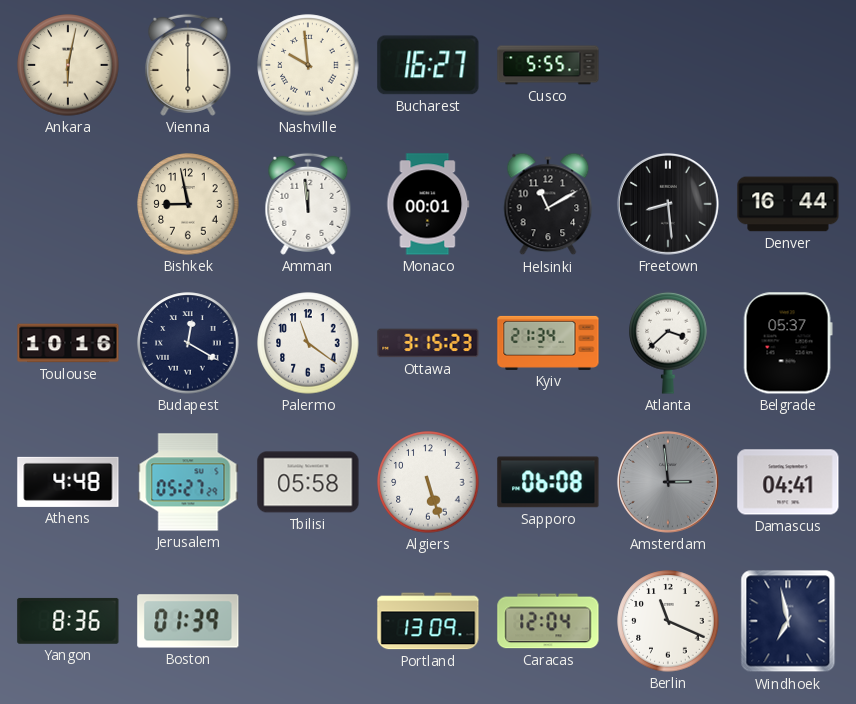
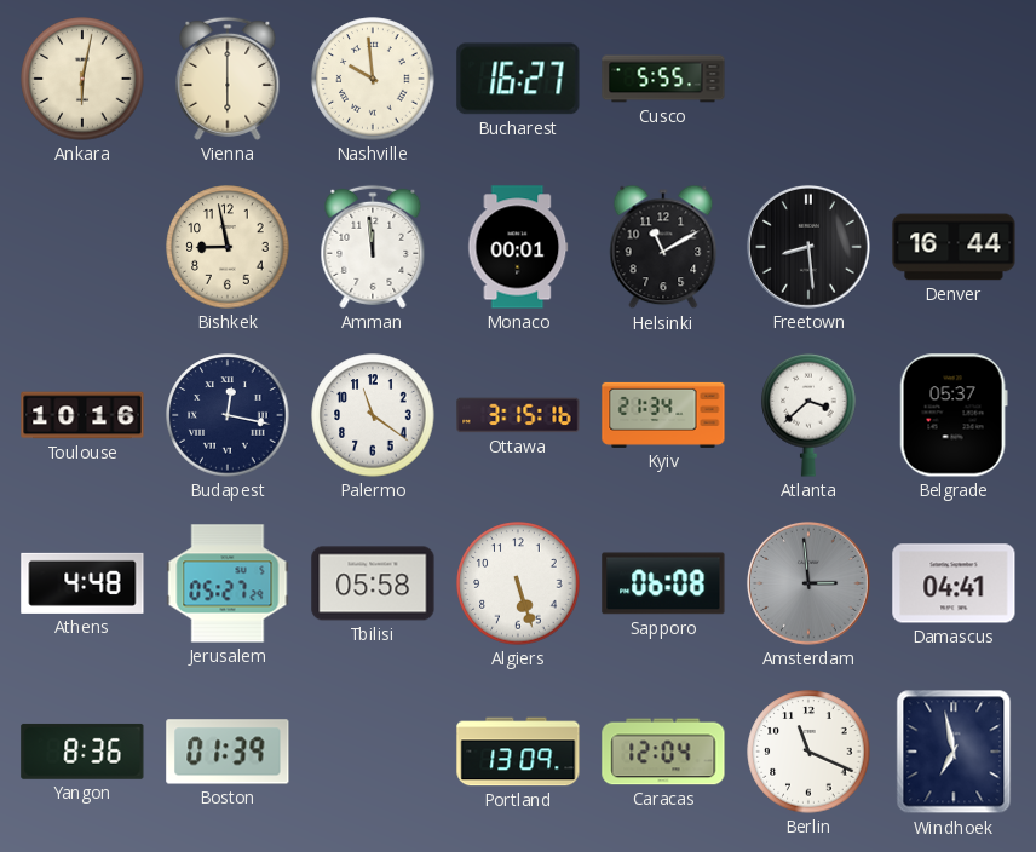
Budapest: 12:20 -> 12:17
Ottawa: 3:15:23 -> 3:15:16
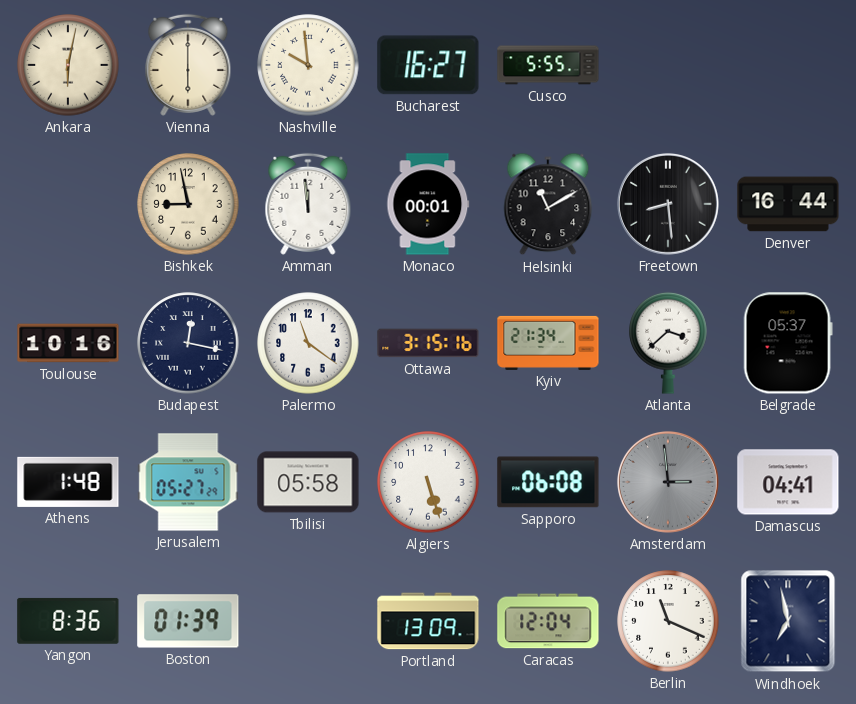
Athens: 4:48 -> 1:48
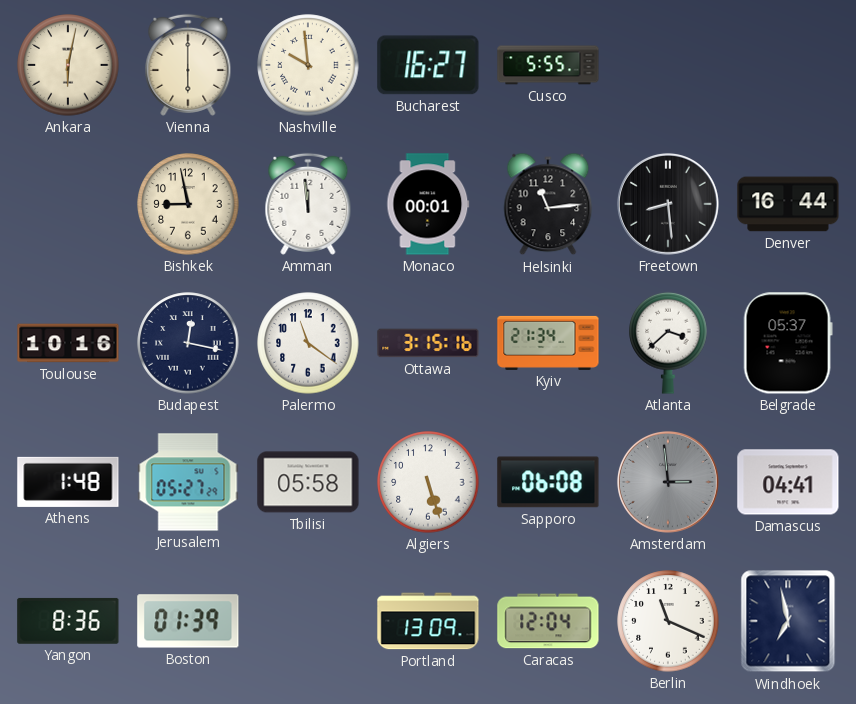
Helsinki: 11:10 -> 11:14
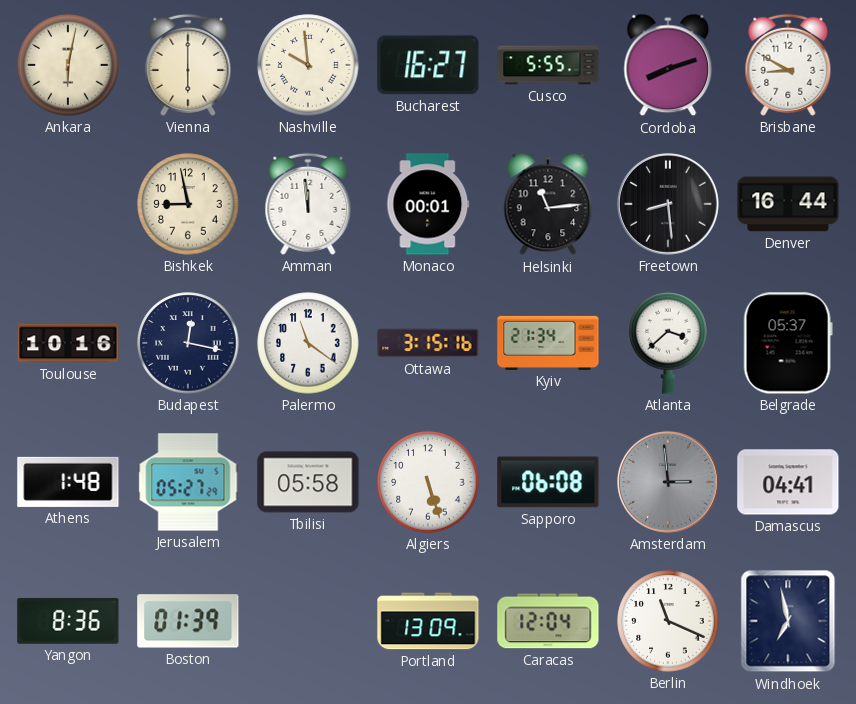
Cordoba: none -> 8:12
Brisbane: none -> 8:50
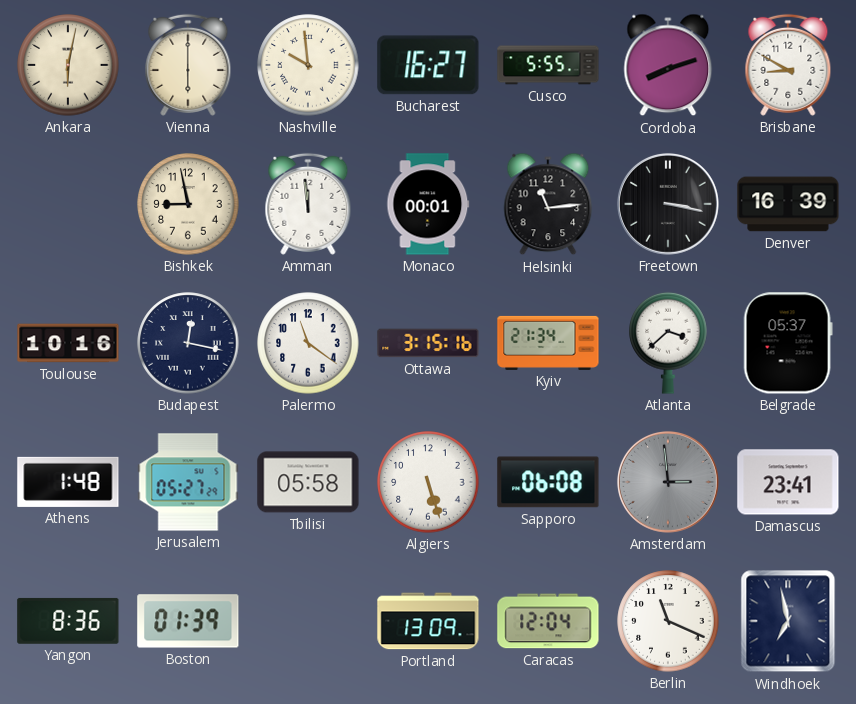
Freetown: 8:29 -> 3:17
Denver: 16:44 -> 16:39
Damascus: 04:41 -> 23:41
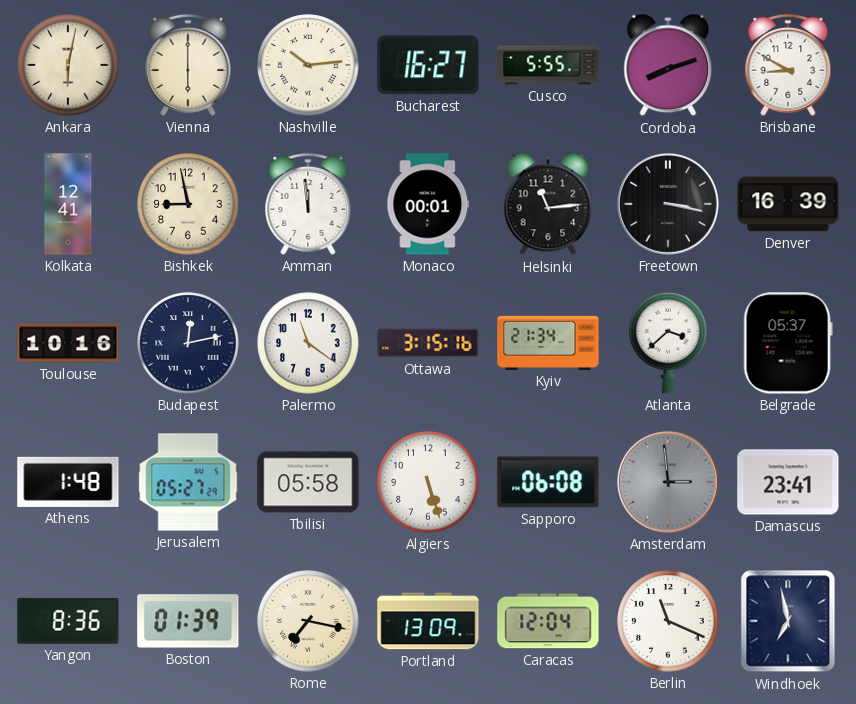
Nashville: 9:59 -> 10:14
Kolkata: none -> 12:41
Budapest: 12:17 -> 12:13
Rome: none -> 7:17
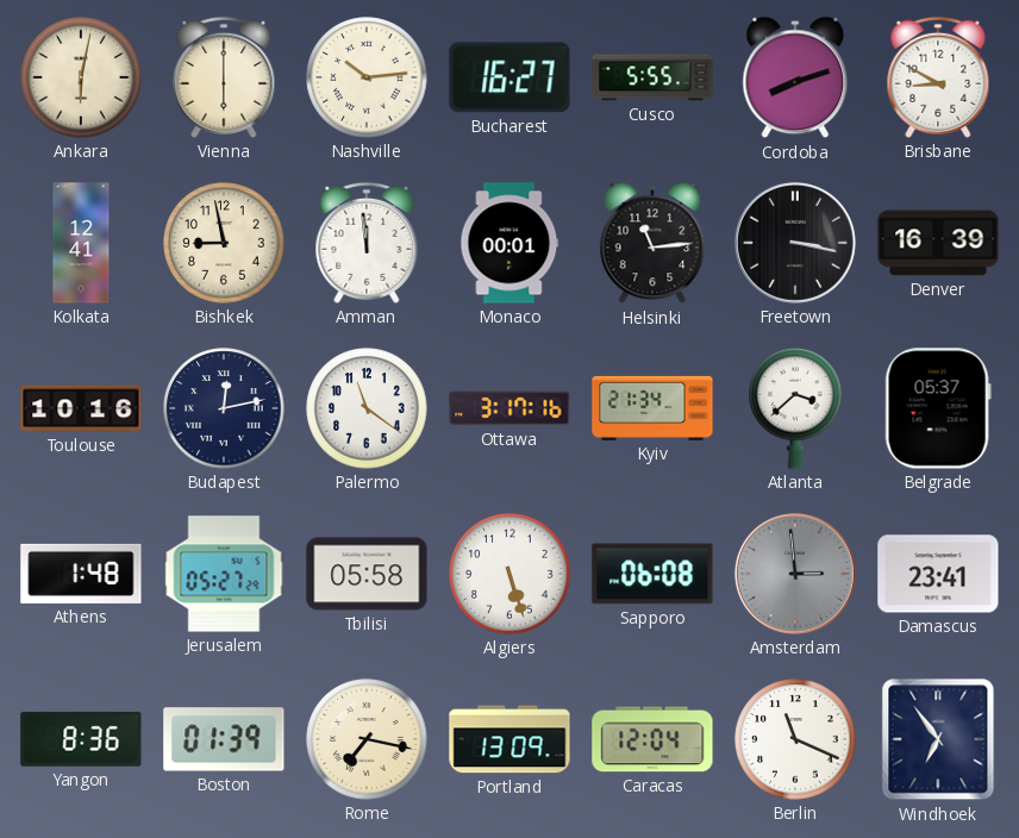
Ottawa: 3:15 -> 3:17
Windhoek: 6:58 -> 6:54
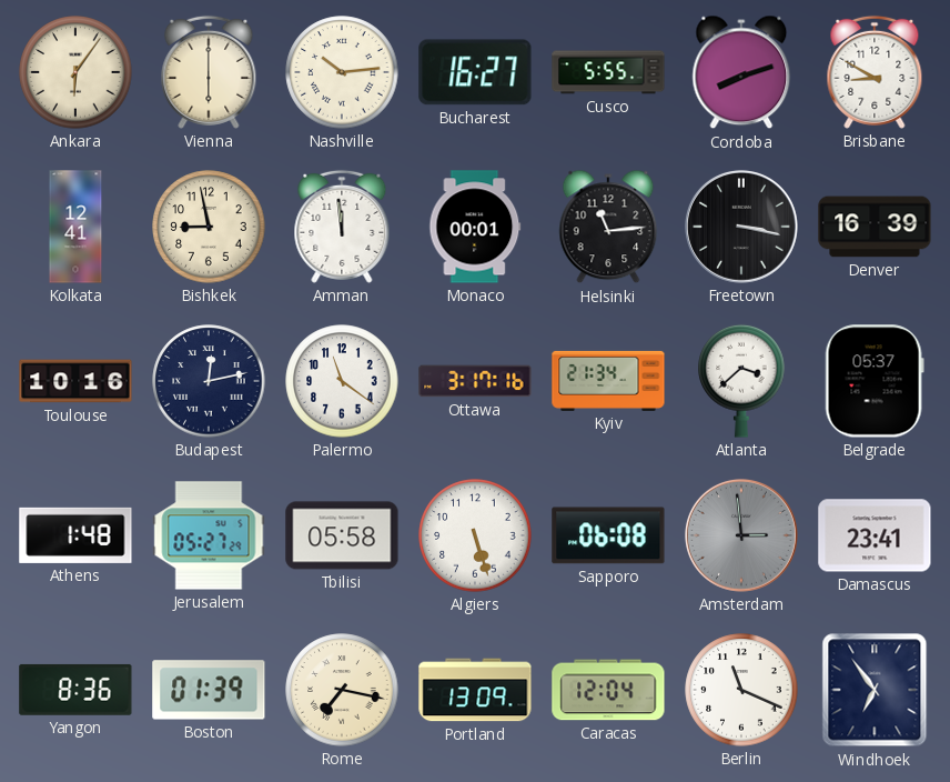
Ankara: 6:02 -> 6:06
